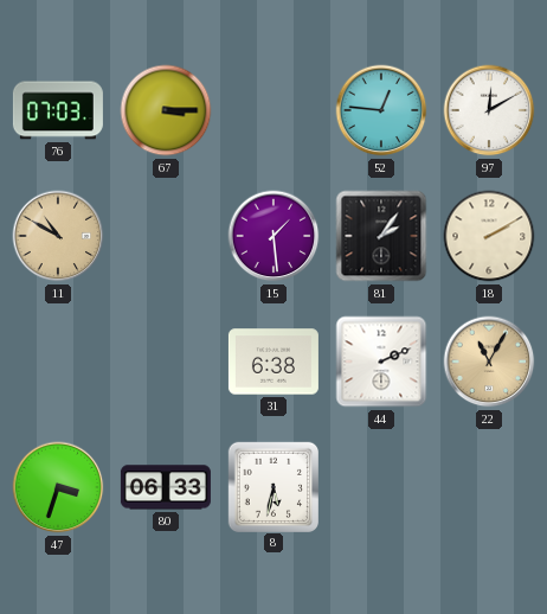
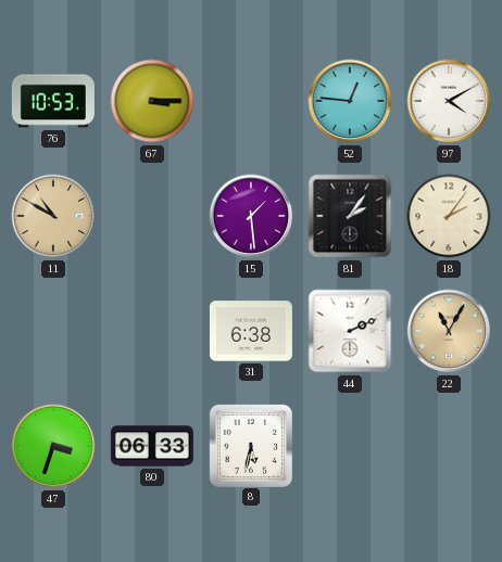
76: 07:03 -> 10:53
97: 12:10 -> 4:10
18: 2:10 -> 2:06
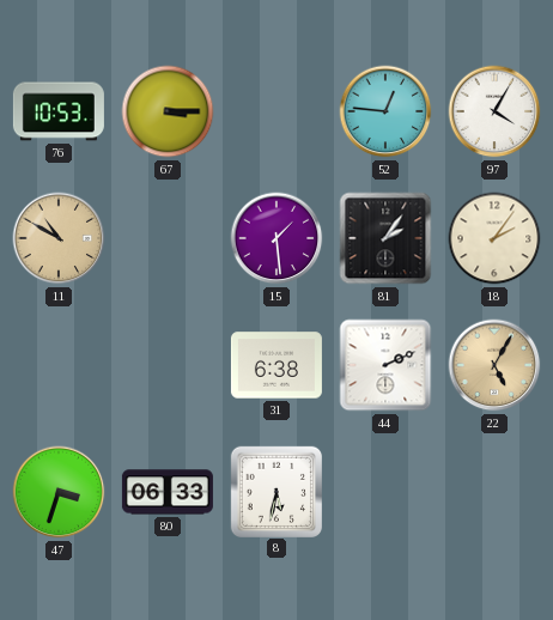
97: 4:10 -> 4:05
22: 11:05 -> 5:05
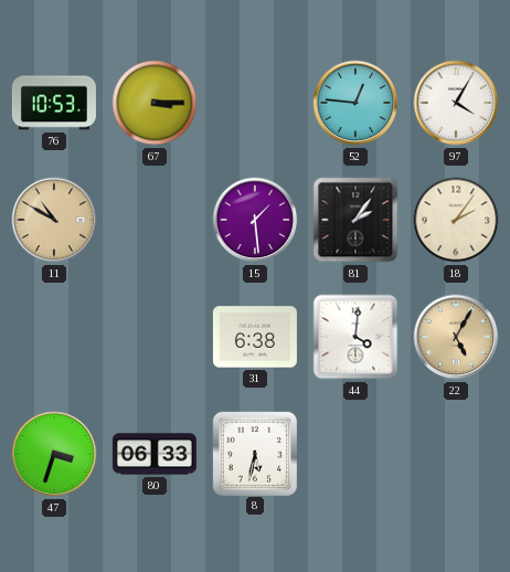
44: 2:11 -> 4:01
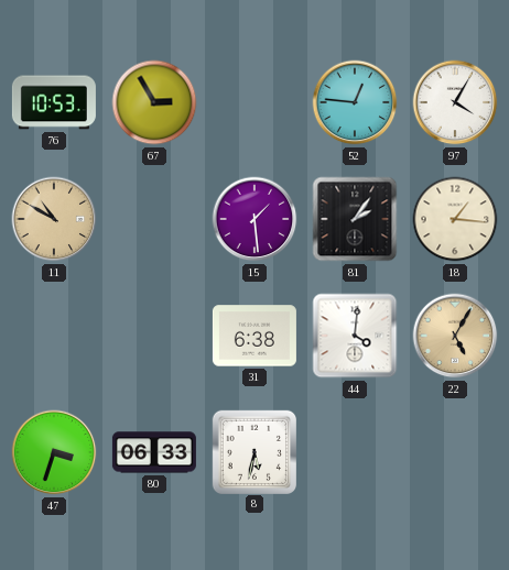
67: 3:15 -> 2:55
18: 2:06 -> 1:16
